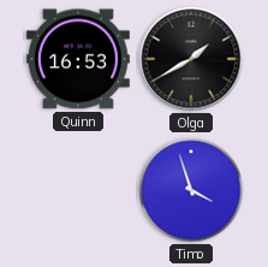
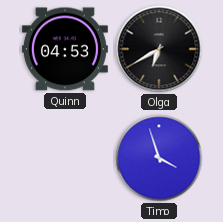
Quinn: 16:53 -> 04:53
Olga: 1:40 -> 6:40
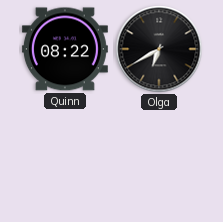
Quinn: 04:53 -> 08:22
Timo: 3:57 -> none
